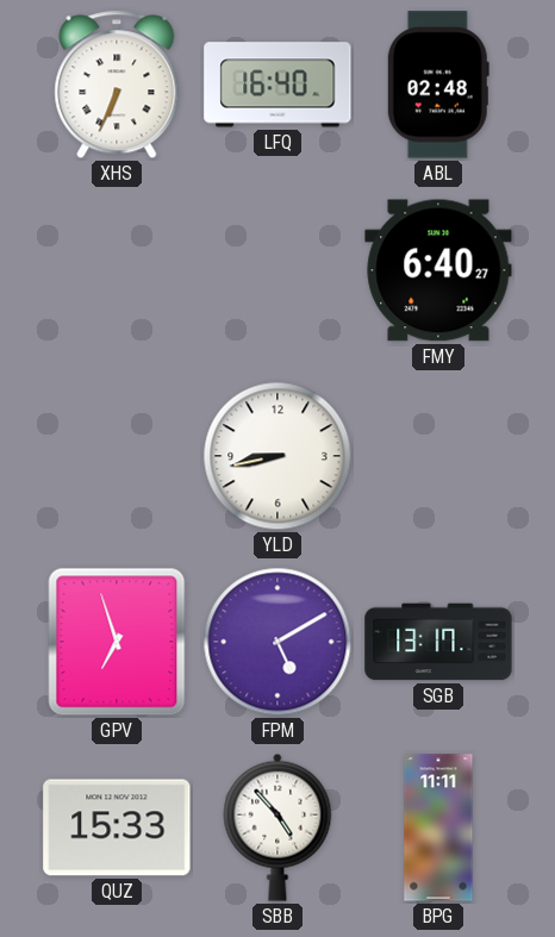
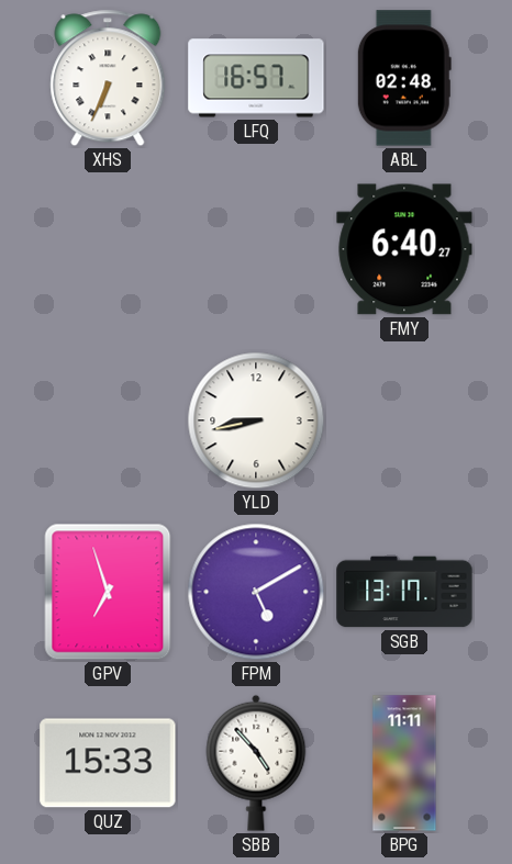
LFQ: 16:40 -> 16:57
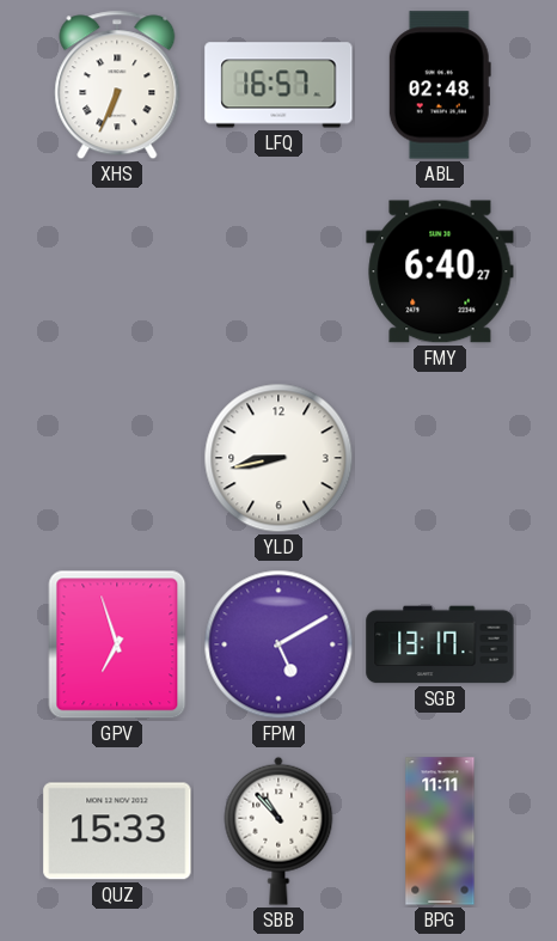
SBB: 4:53 -> 10:53
